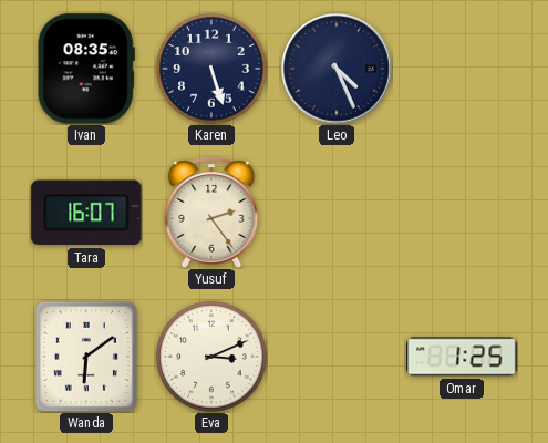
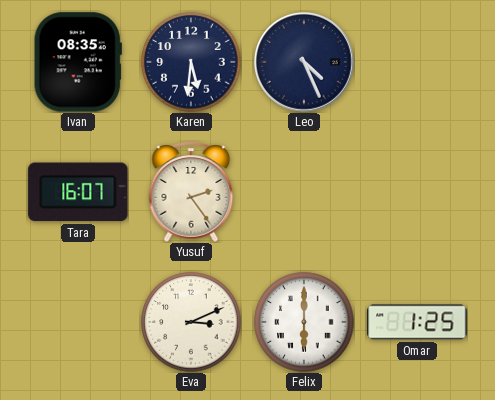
Karen: 5:27 -> 5:31
Wanda: 6:09 -> none
Felix: none -> 6:00
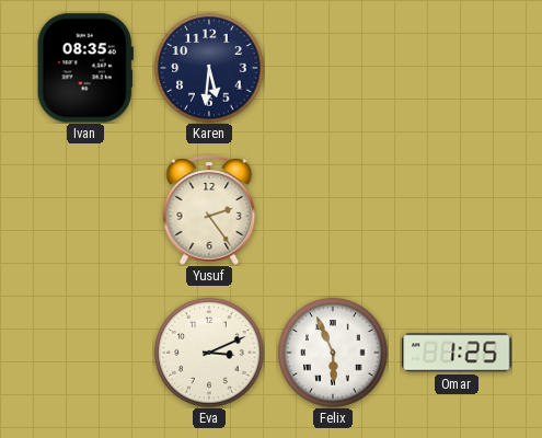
Leo: 4:26 -> none
Tara: 16:07 -> none
Felix: 6:00 -> 5:56
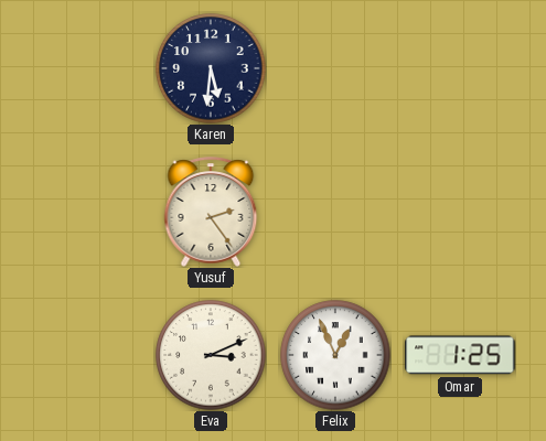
Ivan: 08:35 -> none
Felix: 5:56 -> 12:56
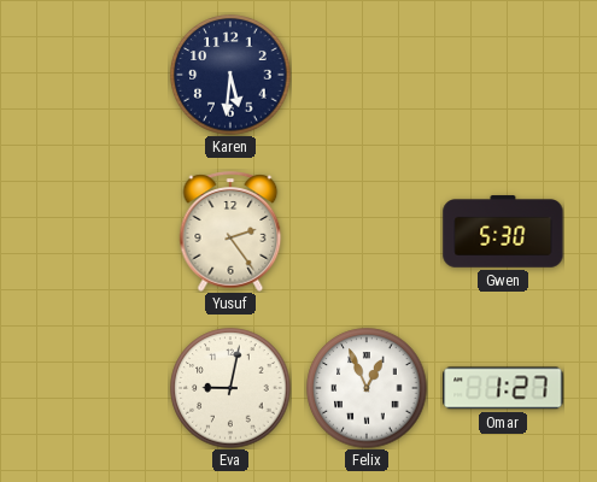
Gwen: none -> 5:30
Eva: 3:11 -> 9:02
Omar: 1:25 -> 1:27
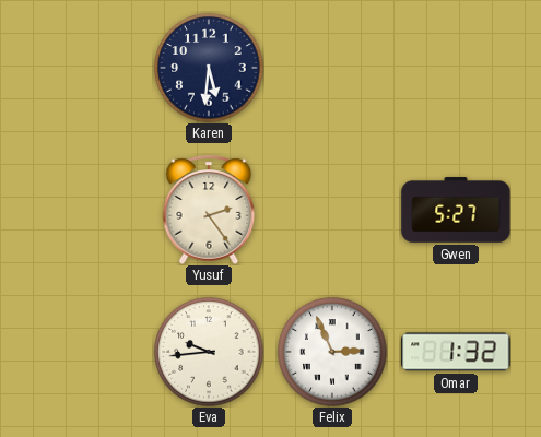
Gwen: 5:30 -> 5:27
Eva: 9:02 -> 9:44
Felix: 12:56 -> 2:56
Omar: 1:27 -> 1:32
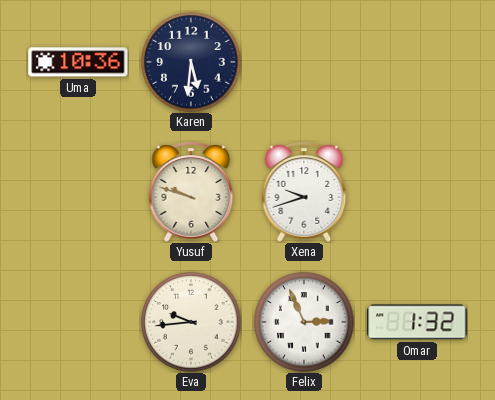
Uma: none -> 10:36
Yusuf: 2:24 -> 9:48
Xena: none -> 9:42
Gwen: 5:27 -> none
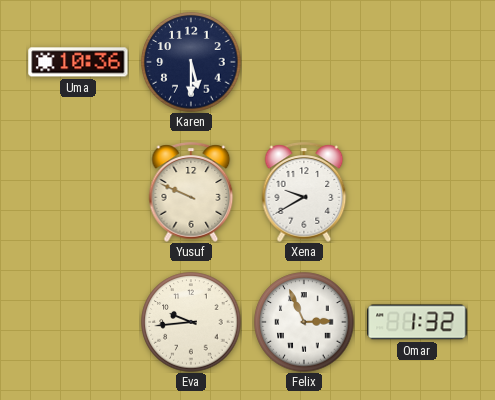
Karen: 5:31 -> 5:30
Yusuf: 9:48 -> 9:49
Xena: 9:42 -> 9:40
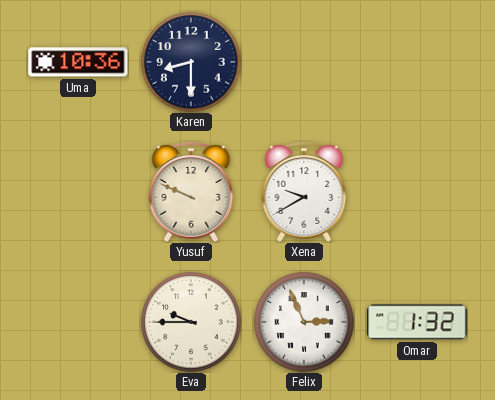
Karen: 5:30 -> 8:30
Eva: 9:44 -> 9:45
